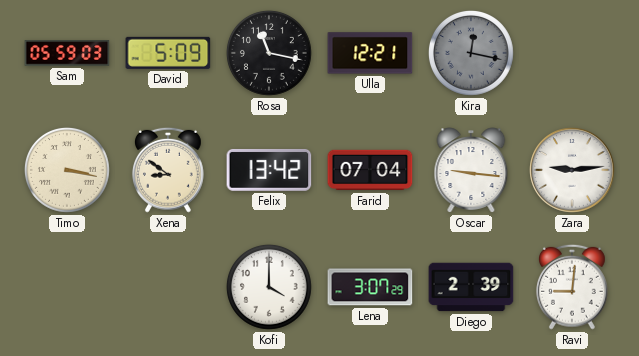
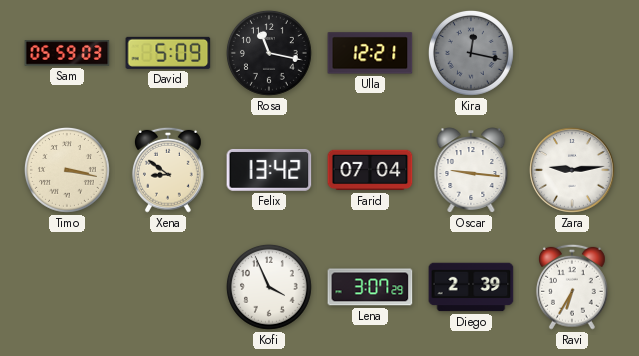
Kofi: 4:00 -> 3:56
Ravi: 9:01 -> 6:35
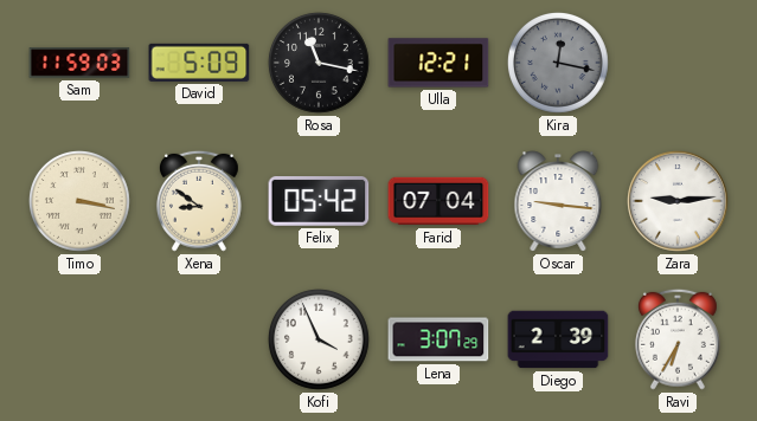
Sam: 05:59 -> 11:59
Felix: 13:42 -> 05:42
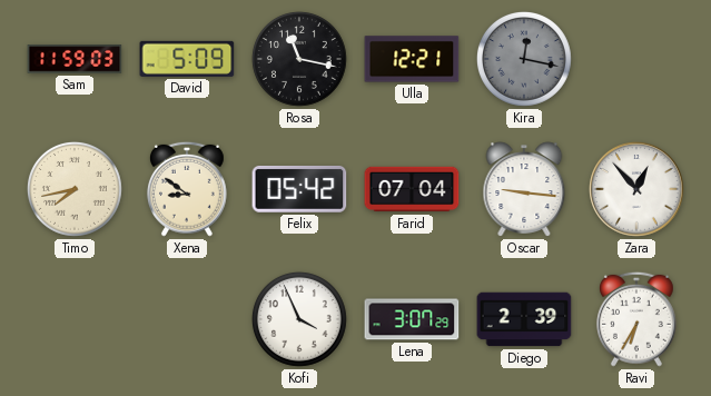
Timo: 3:17 -> 7:43
Zara: 9:14 -> 12:53
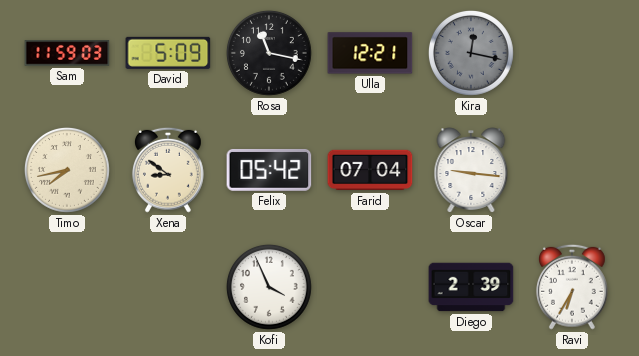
Zara: 12:53 -> none
Lena: 3:07 -> none
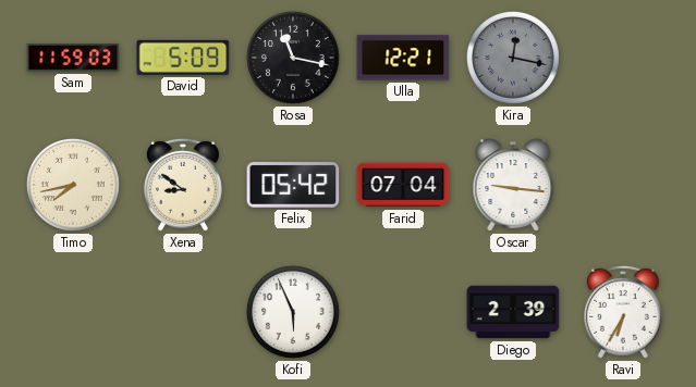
Kofi: 3:56 -> 5:56
